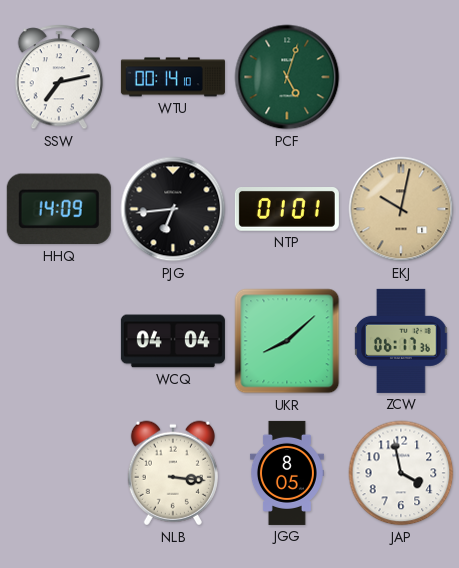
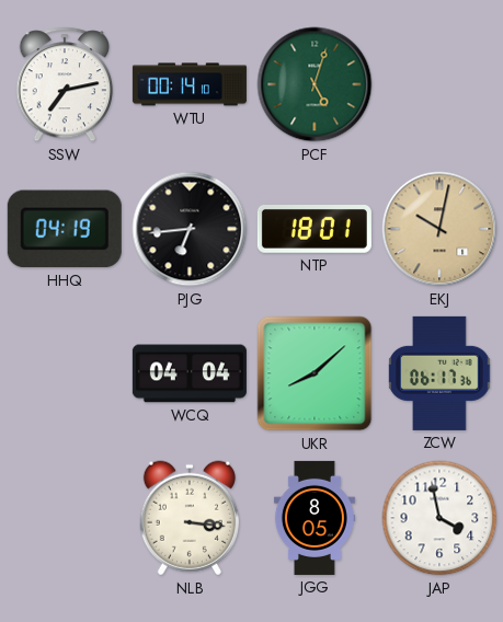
HHQ: 14:09 -> 04:19
NTP: 01:01 -> 18:01
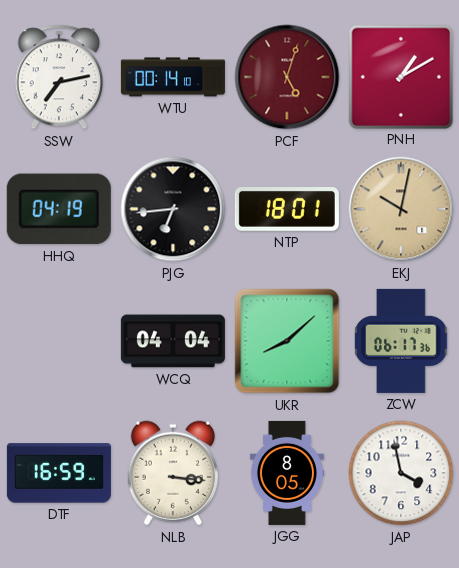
PCF dial: green -> burgundy
PNH: none -> 1:10
DTF: none -> 16:59
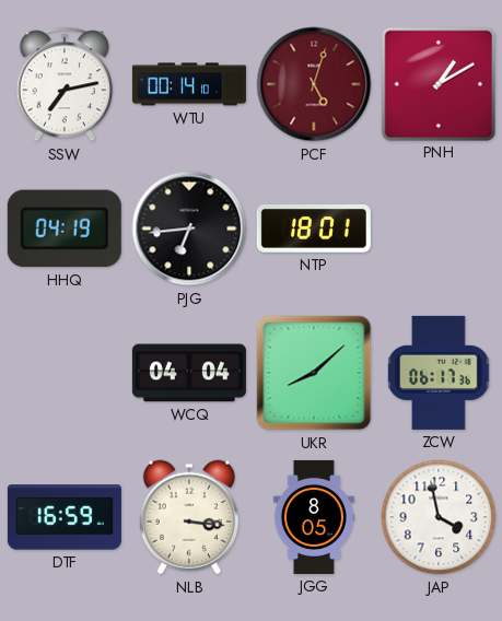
EKJ: 10:02 -> none
